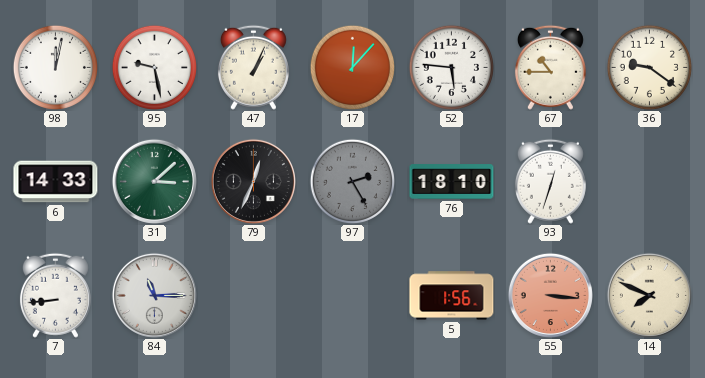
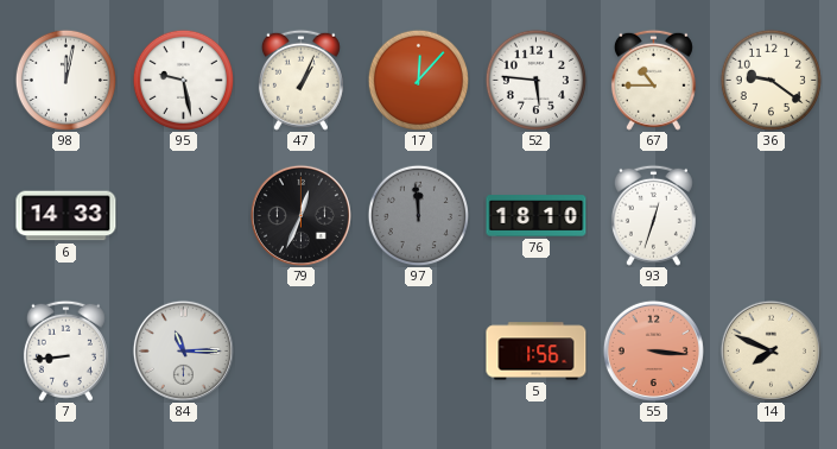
31: 3:08 -> none
97: 2:25 -> 11:59
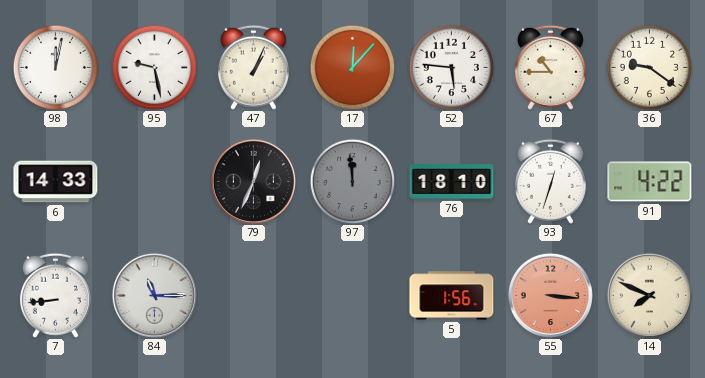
91: none -> 4:22
